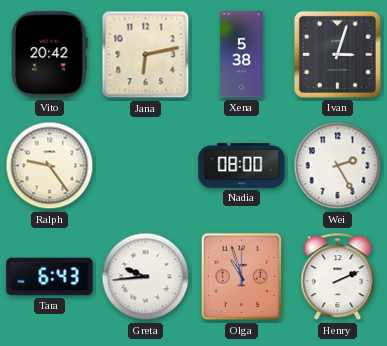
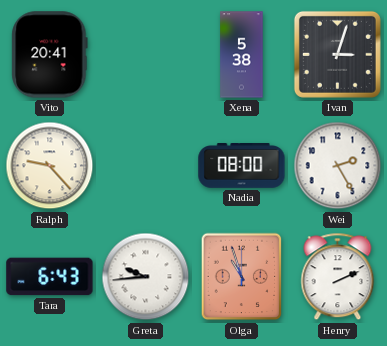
Vito: 20:42 -> 20:41
Jana: 6:13 -> none
Ralph: 9:24 -> 9:23
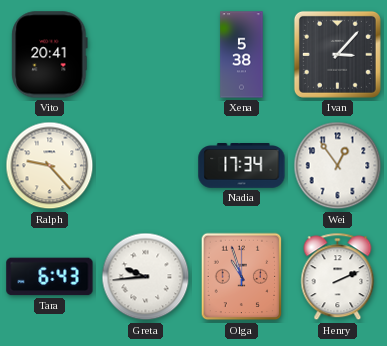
Ivan: 3:03 -> 3:07
Nadia: 08:00 -> 17:34
Wei: 2:25 -> 12:54
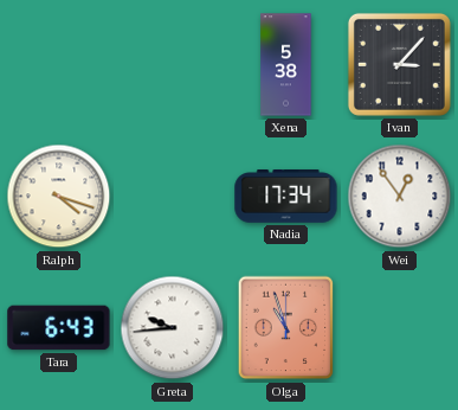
Vito: 20:41 -> none
Ralph: 9:23 -> 4:18
Henry: 2:11 -> none
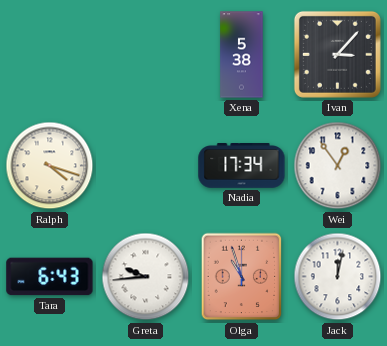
Jack: none -> 12:02
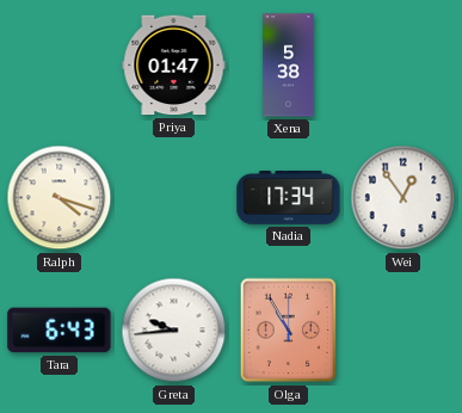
Priya: none -> 01:47
Ivan: 3:07 -> none
Olga: 10:57 -> 10:55
Jack: 12:02 -> none
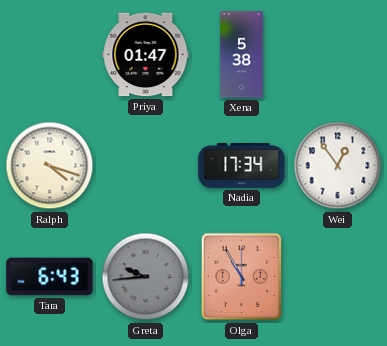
Greta dial: white -> grey
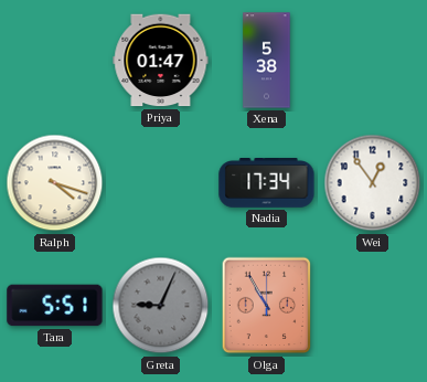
Tara: 6:43 -> 5:51
Greta: 9:44 -> 9:04
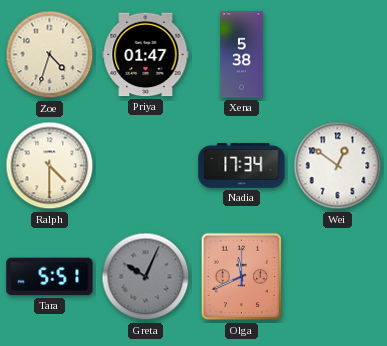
Zoe: none -> 4:33
Ralph: 4:18 -> 4:30
Wei: 12:54 -> 12:51
Greta: 9:04 -> 10:04
Olga: 10:55 -> 11:41
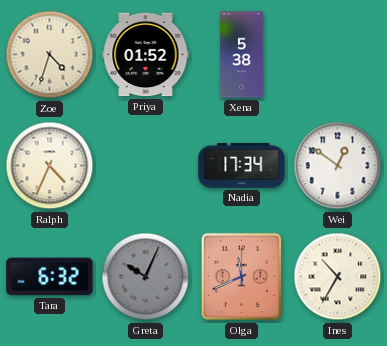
Priya: 01:47 -> 01:52
Ralph: 4:30 -> 4:34
Tara: 5:51 -> 6:32
Ines: none -> 10:35
